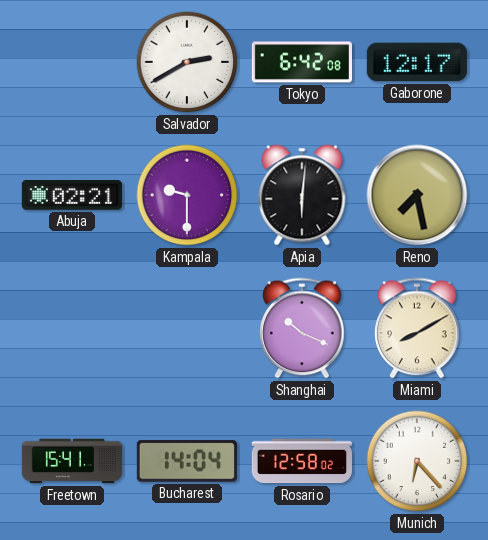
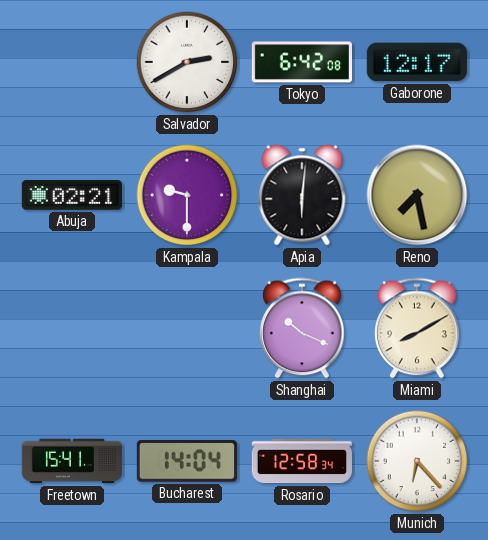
Rosario: 12:58:02 -> 12:58:34
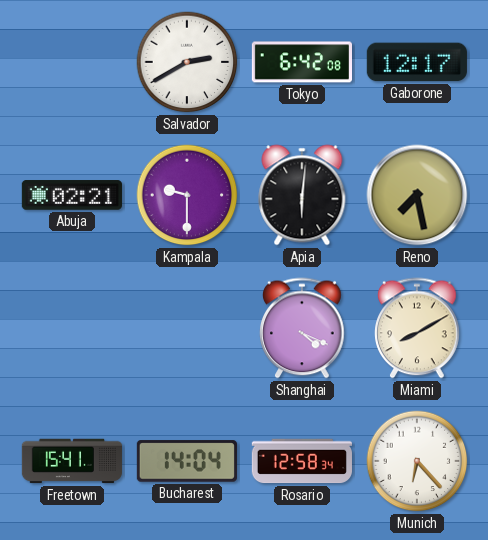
Shanghai: 10:19 -> 4:19
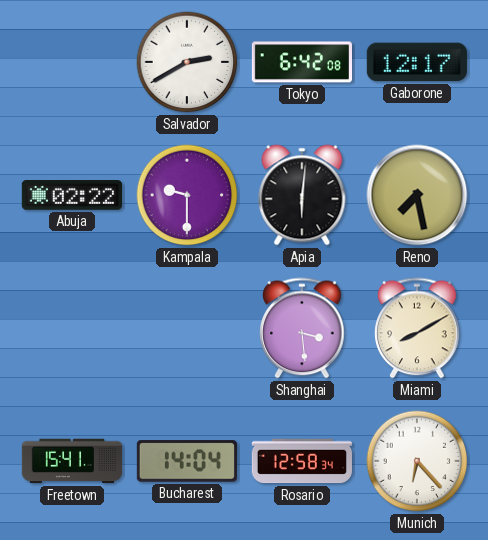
Abuja: 02:21 -> 02:22
Shanghai: 4:19 -> 3:29
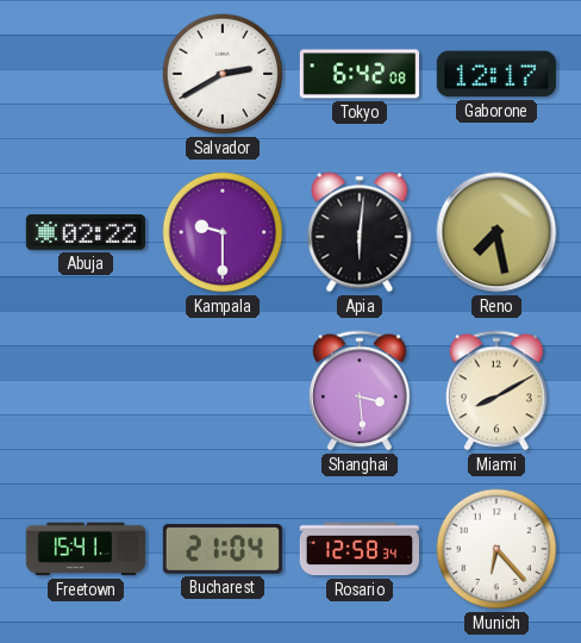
Bucharest: 14:04 -> 21:04
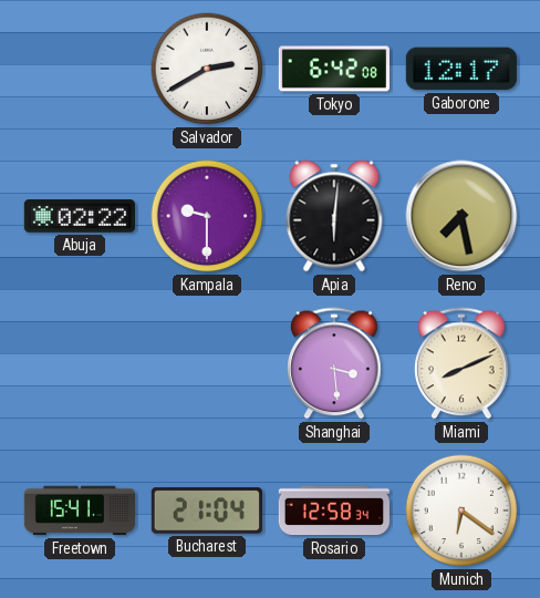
Miami: 8:10 -> 8:11
Munich: 6:23 -> 6:21
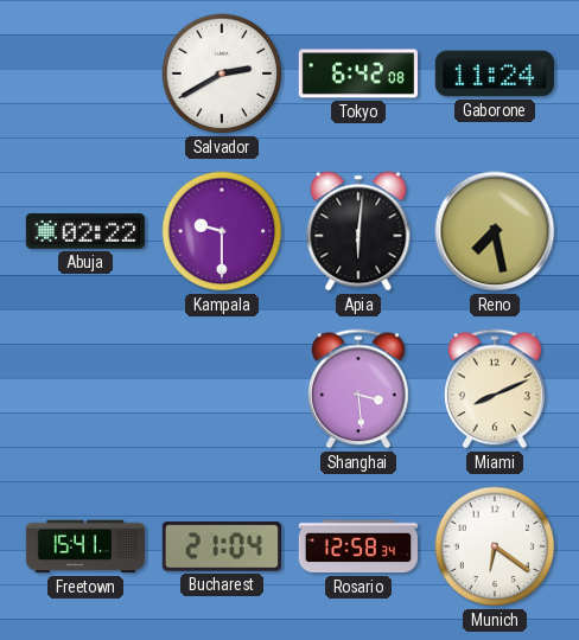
Gaborone: 12:17 -> 11:24
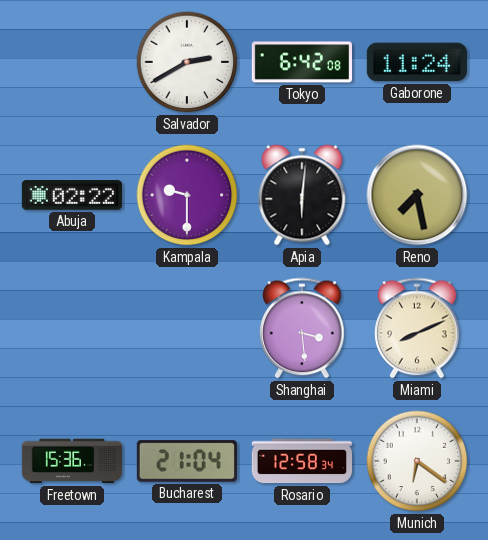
Freetown: 15:41 -> 15:36
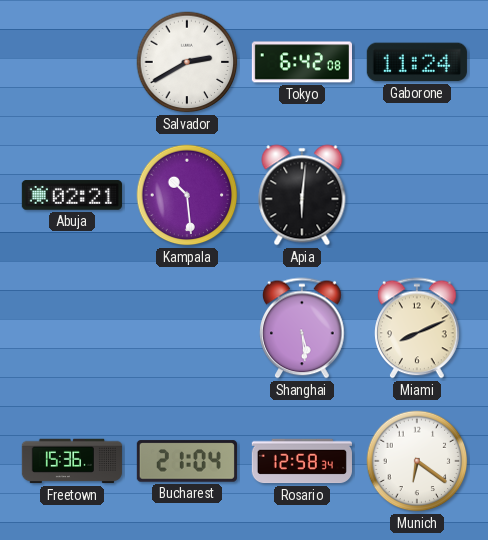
Abuja: 02:22 -> 02:21
Kampala: 9:30 -> 10:29
Reno: 7:28 -> none
Shanghai: 3:29 -> 5:29
